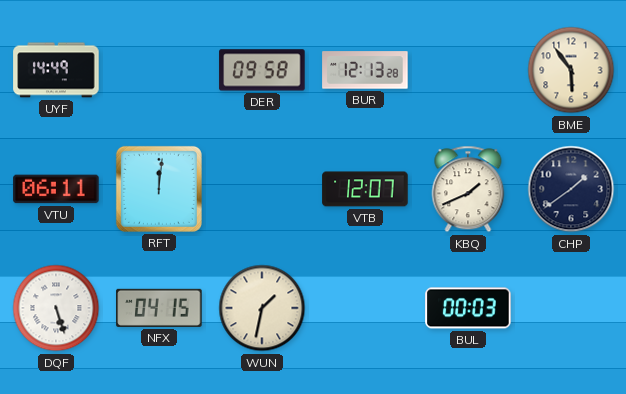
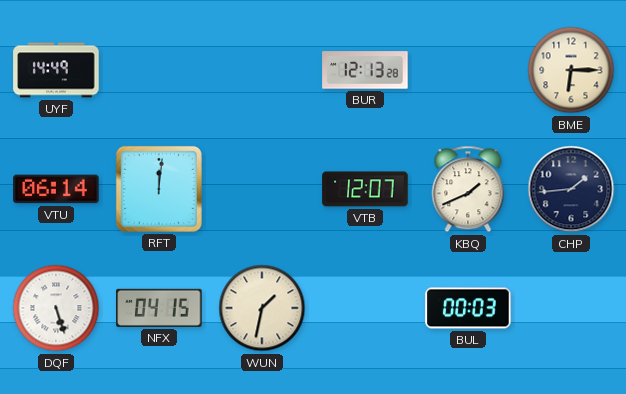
DER: 09:58 -> none
BME: 5:54 -> 6:15
VTU: 06:11 -> 06:14
CHP: 1:39 -> 1:44
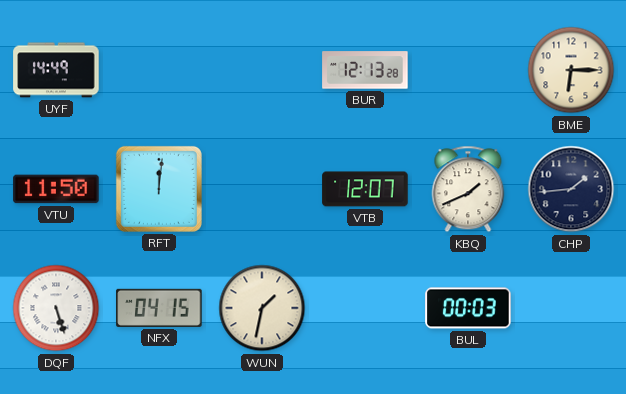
VTU: 06:14 -> 11:50
